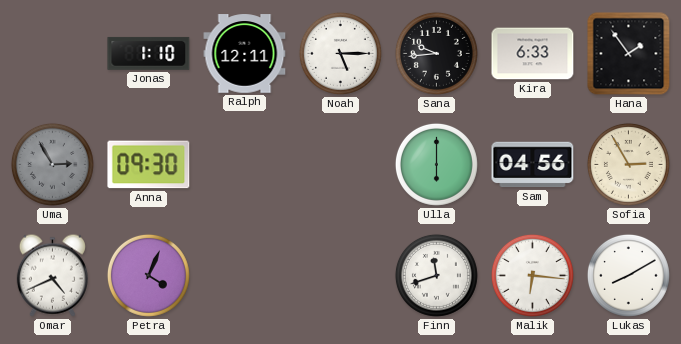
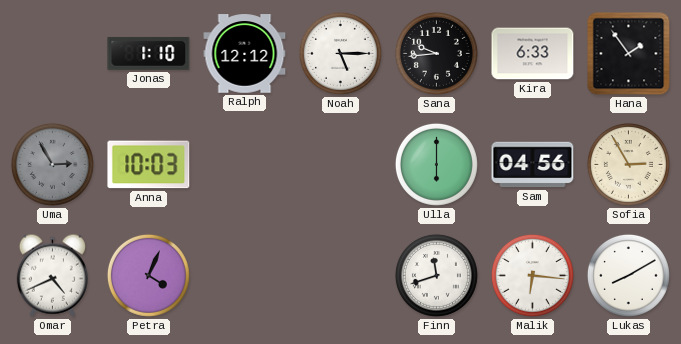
Ralph: 12:11 -> 12:12
Anna: 09:30 -> 10:03
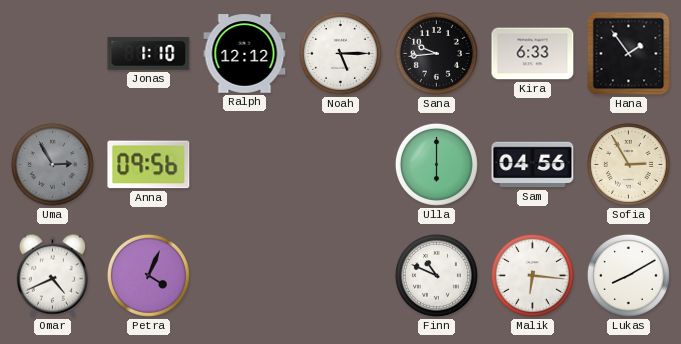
Anna: 10:03 -> 09:56
Finn: 11:42 -> 10:49
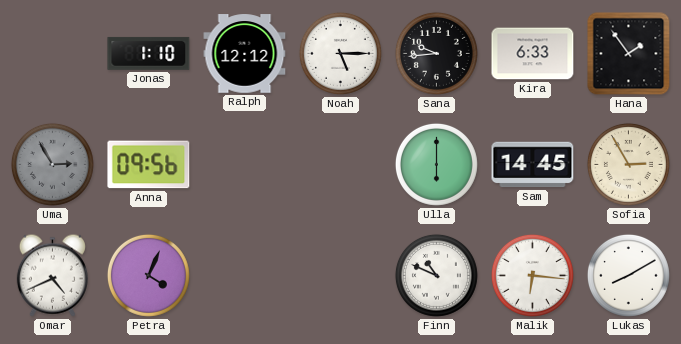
Sam: 04:56 -> 14:45
